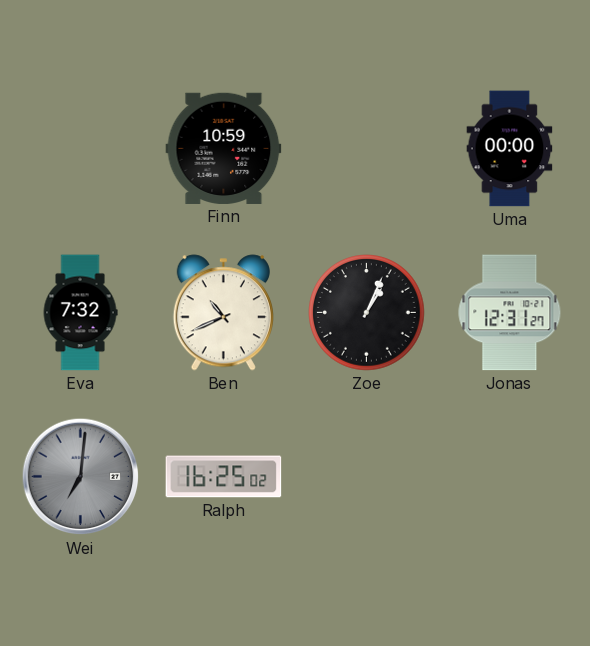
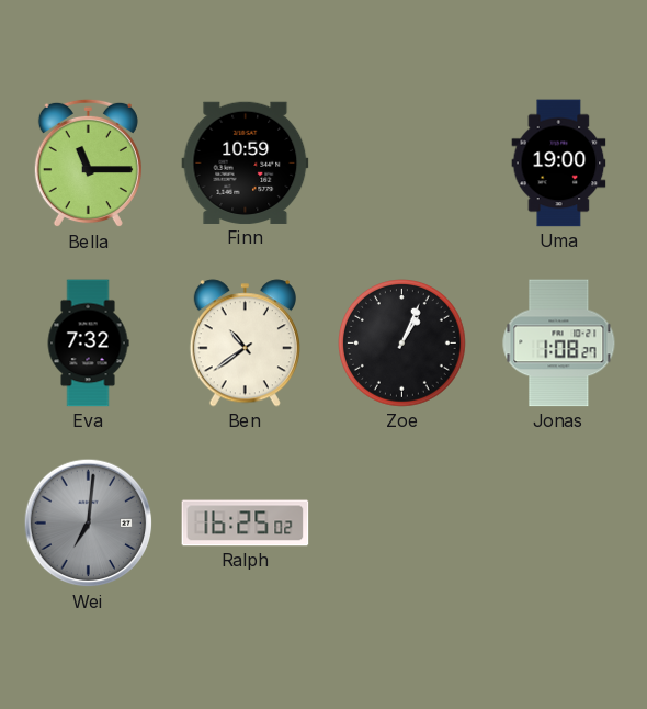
Bella: none -> 11:15
Uma: 00:00 -> 19:00
Ben: 10:41 -> 10:39
Jonas: 12:31 -> 1:08
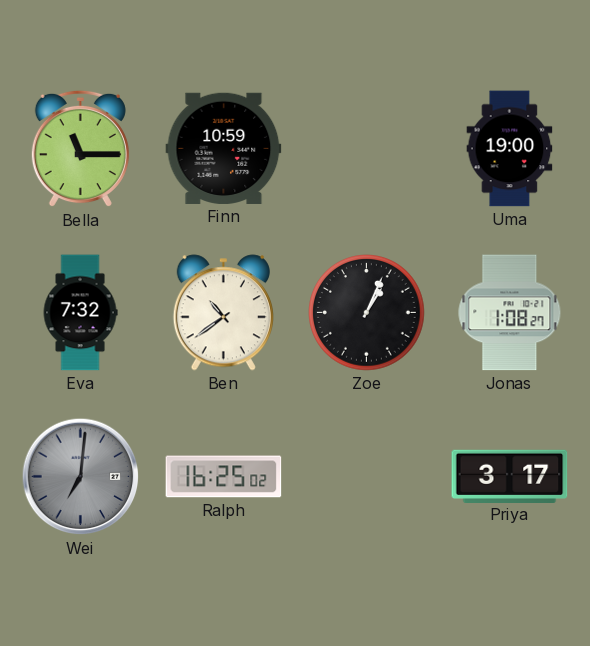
Priya: none -> 3:17
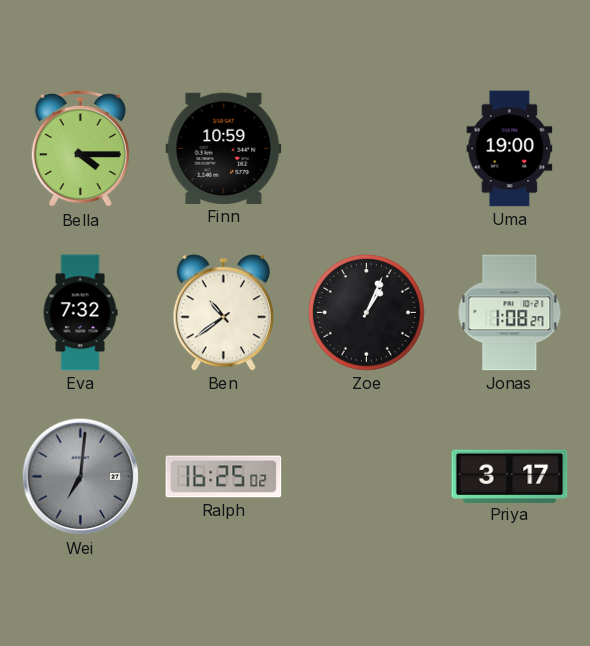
Bella: 11:15 -> 4:15
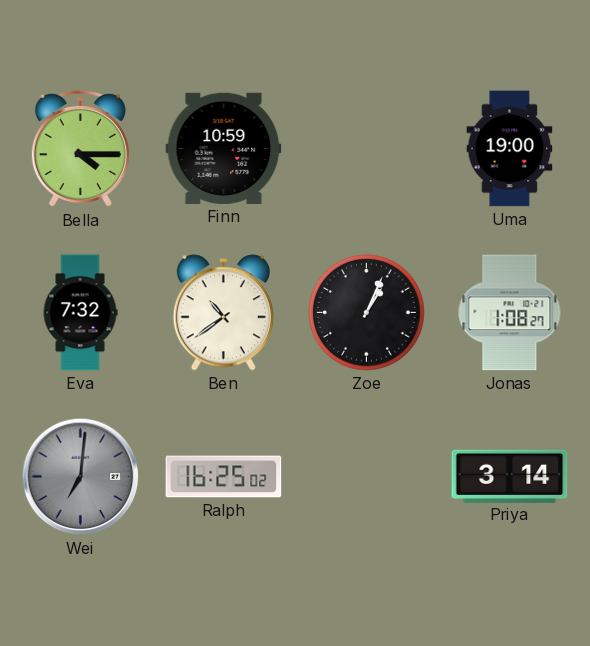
Priya: 3:17 -> 3:14
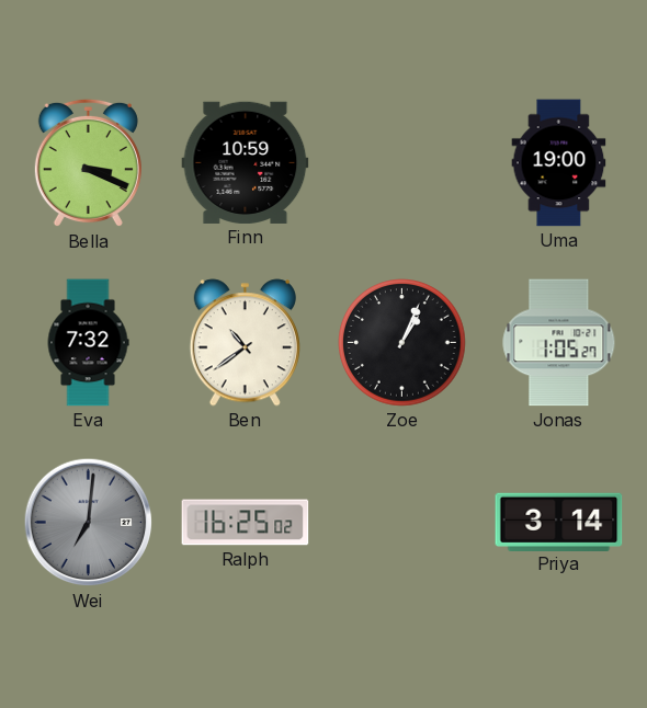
Bella: 4:15 -> 3:19
Jonas: 1:08 -> 1:05
